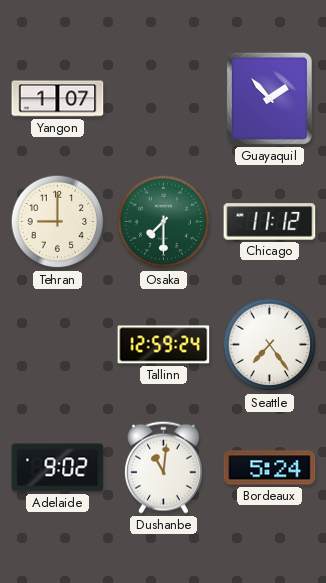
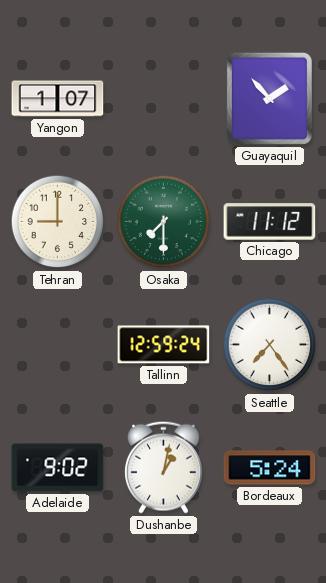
Dushanbe: 11:01 -> 1:02
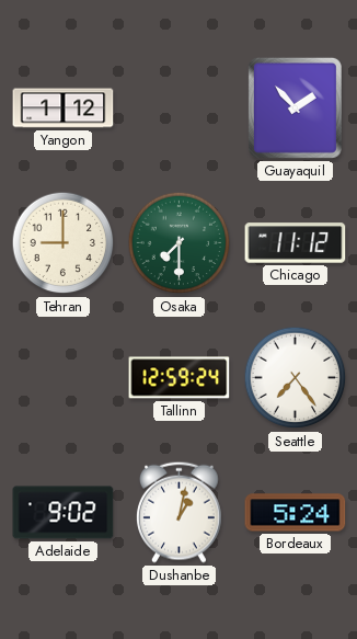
Yangon: 1:07 -> 1:12
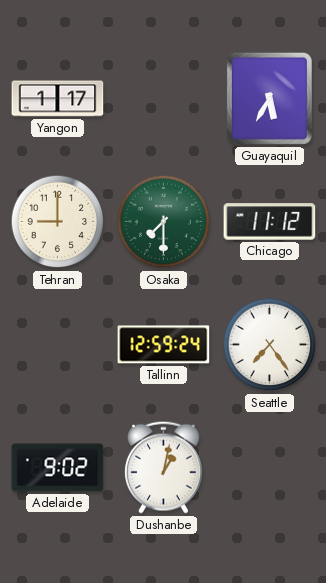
Yangon: 1:12 -> 1:17
Guayaquil: 1:53 -> 5:35
Bordeaux: 5:24 -> none
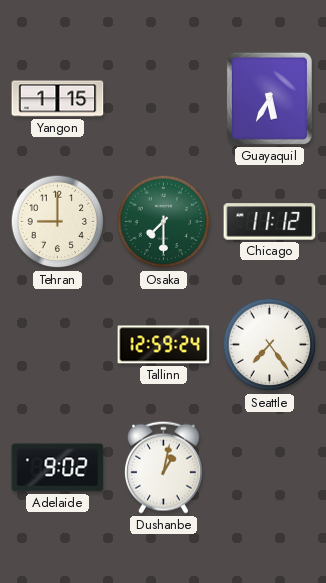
Yangon: 1:17 -> 1:15
